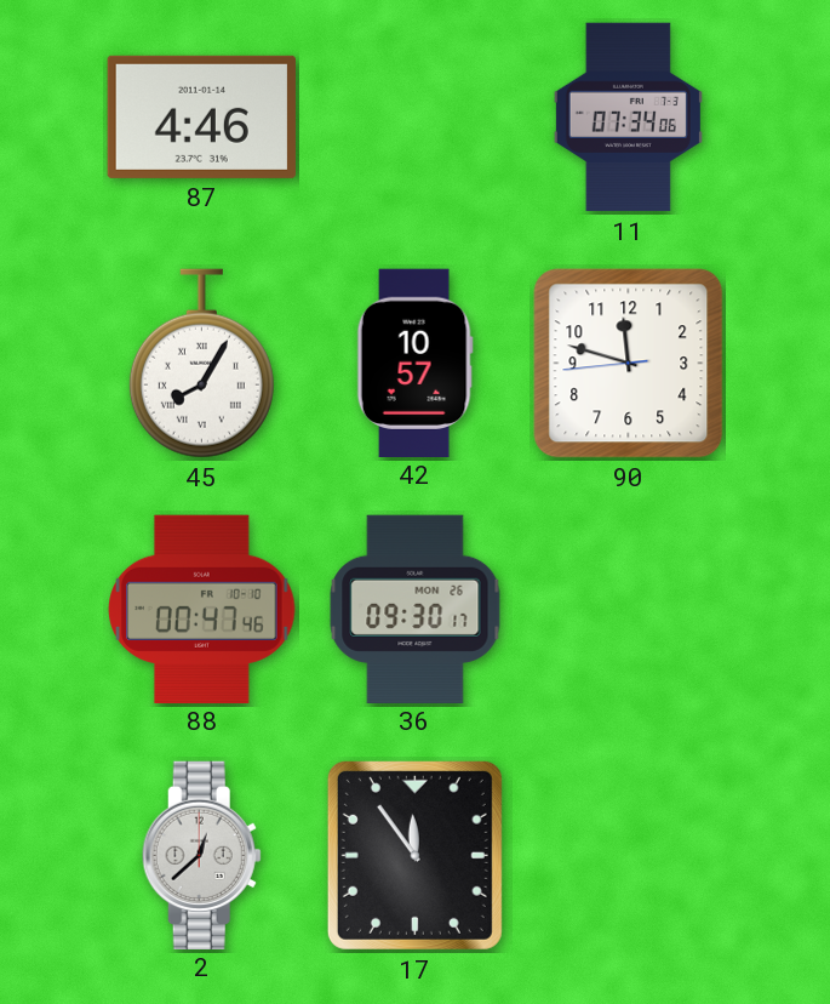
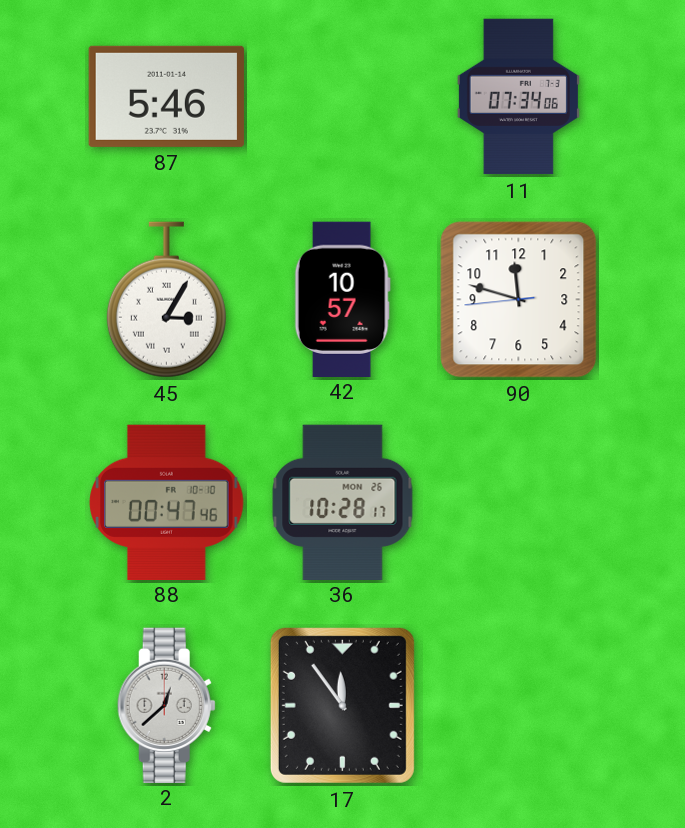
87: 4:46 -> 5:46
45: 8:05 -> 3:05
36: 09:30 -> 10:28
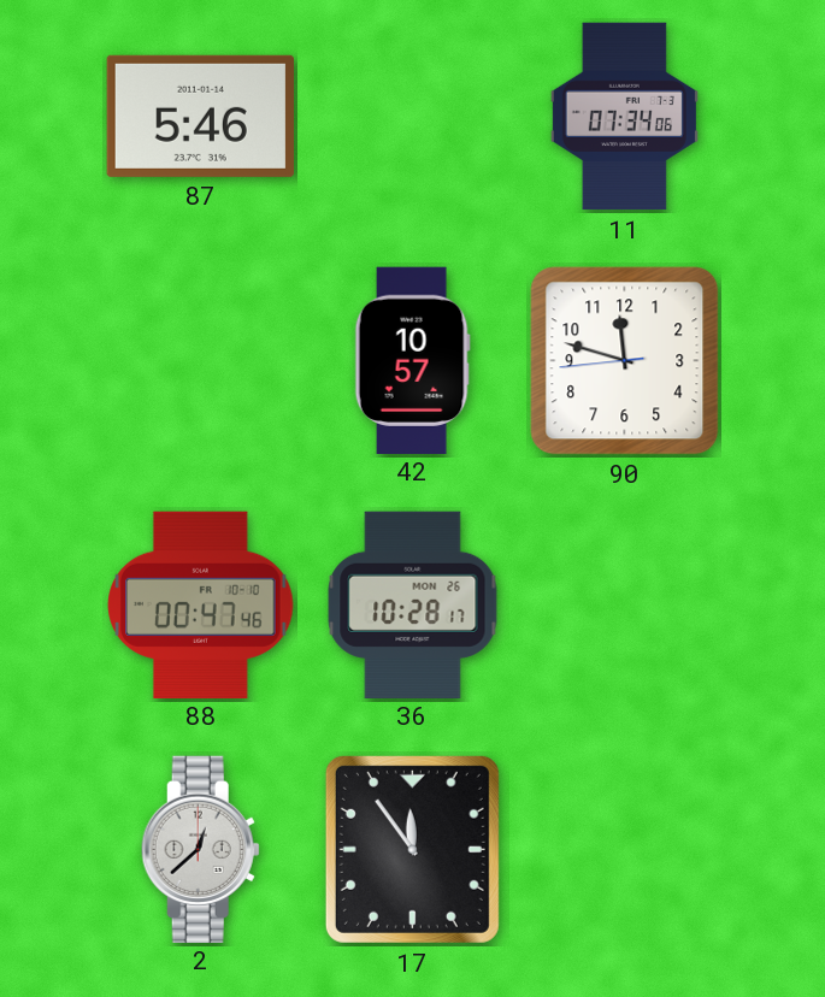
45: 3:05 -> none
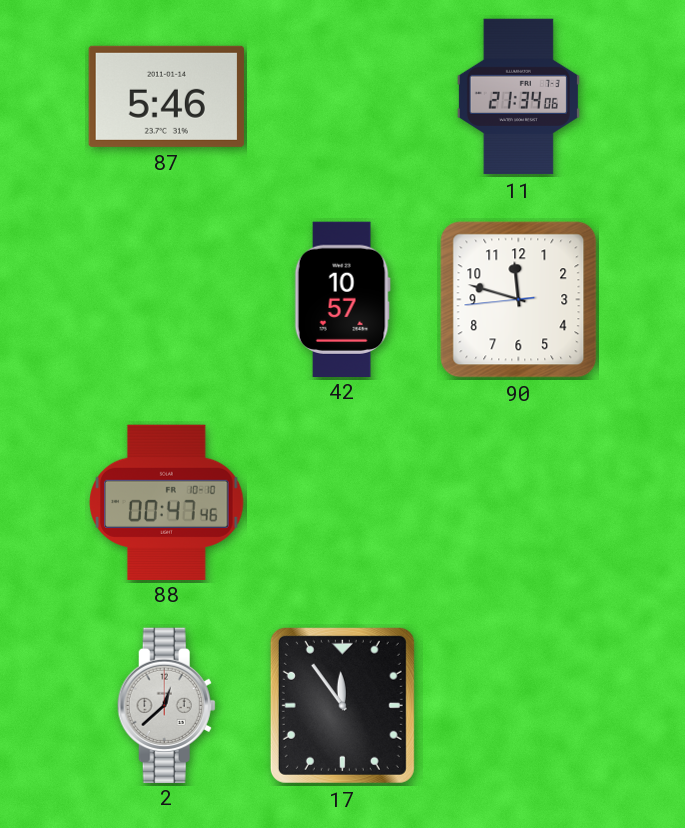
11: 07:34 -> 21:34
36: 10:28 -> none
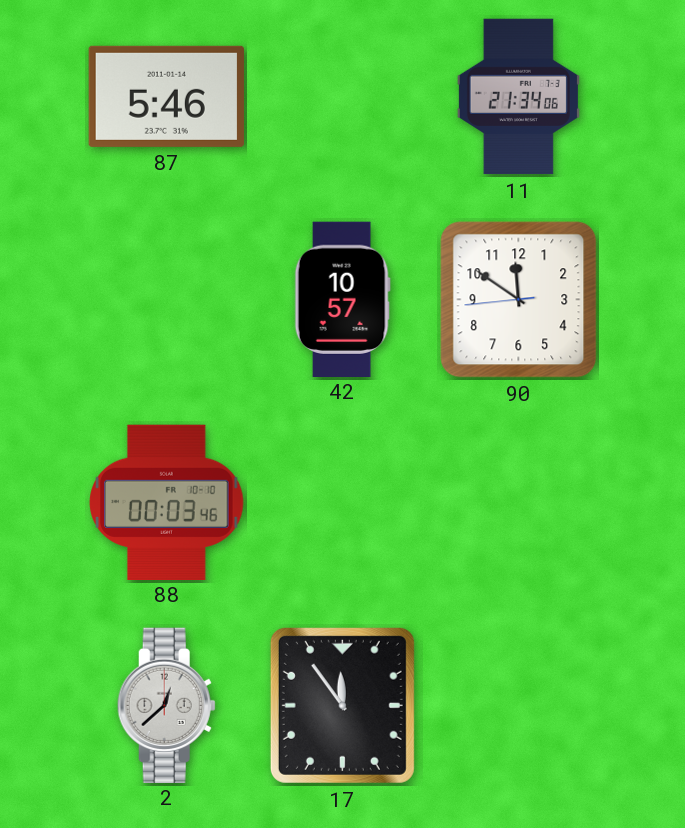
90: 11:47 -> 11:50
88: 00:47 -> 00:03
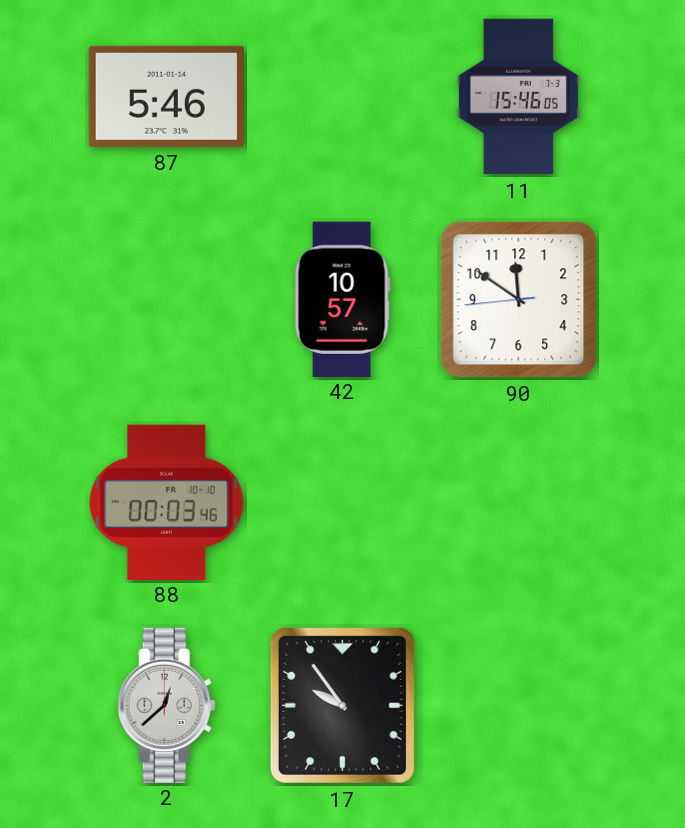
11: 21:34 -> 15:46
17: 11:54 -> 9:54
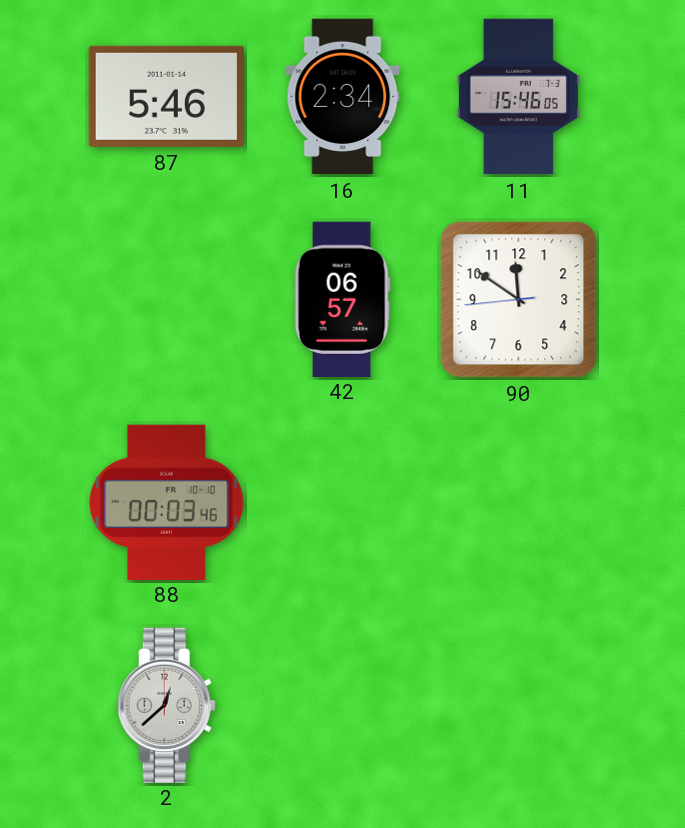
16: none -> 2:34
42: 10:57 -> 06:57
17: 9:54 -> none
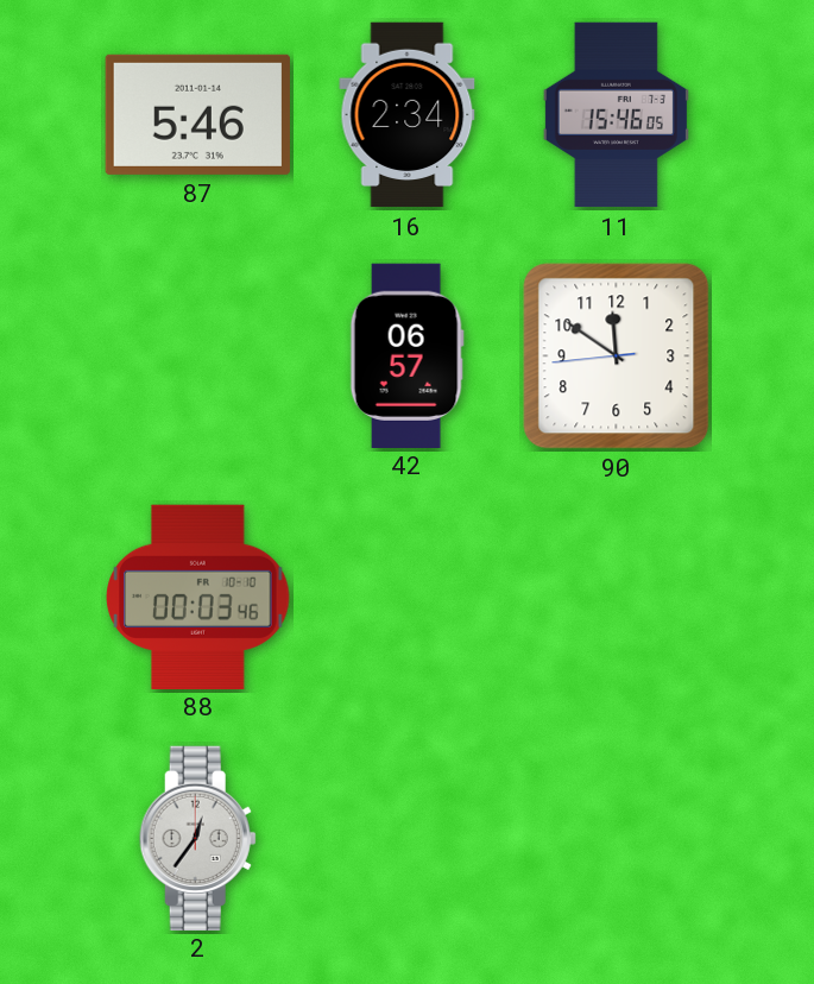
2: 12:38 -> 12:36
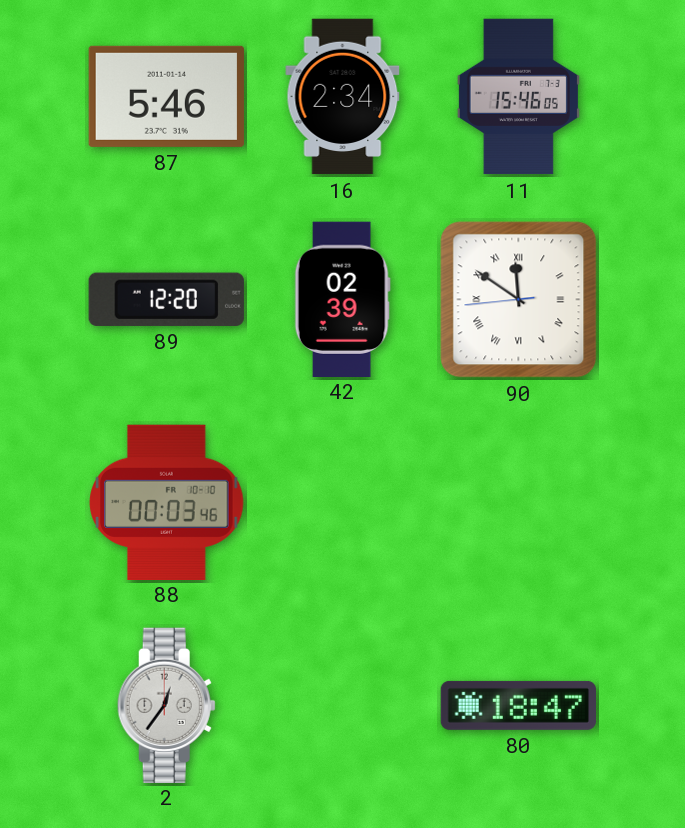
89: none -> 12:20
42: 06:57 -> 02:39
90 numerals: Arabic -> Roman
80: none -> 18:47
